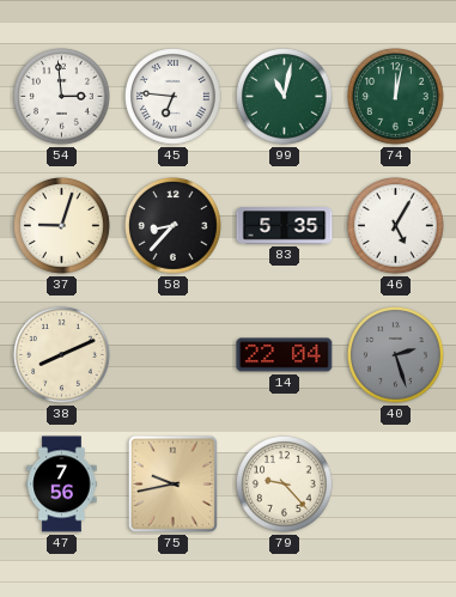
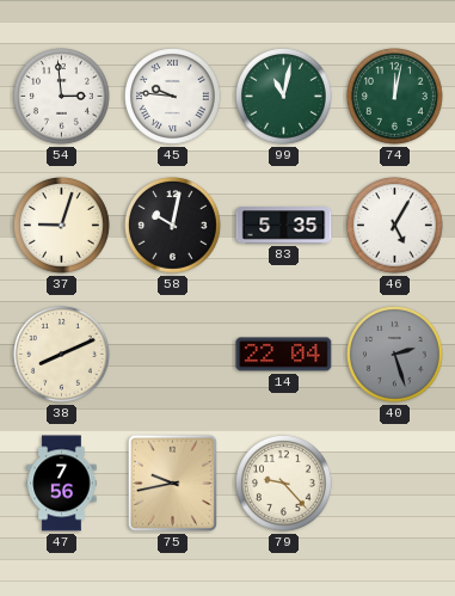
45: 6:46 -> 9:46
58: 8:37 -> 10:02
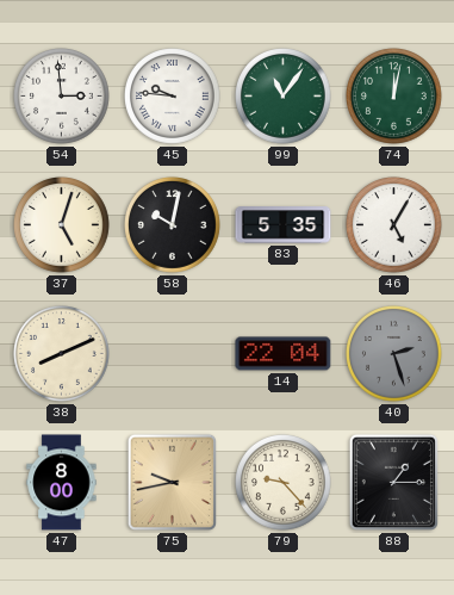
99: 11:02 -> 11:06
37: 9:03 -> 5:03
47: 7:56 -> 8:00
88: none -> 1:15
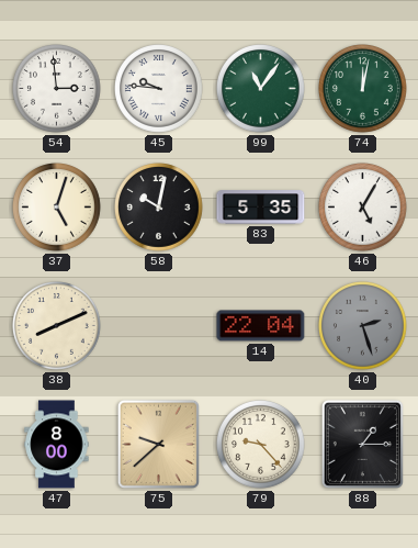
75: 9:43 -> 9:38
